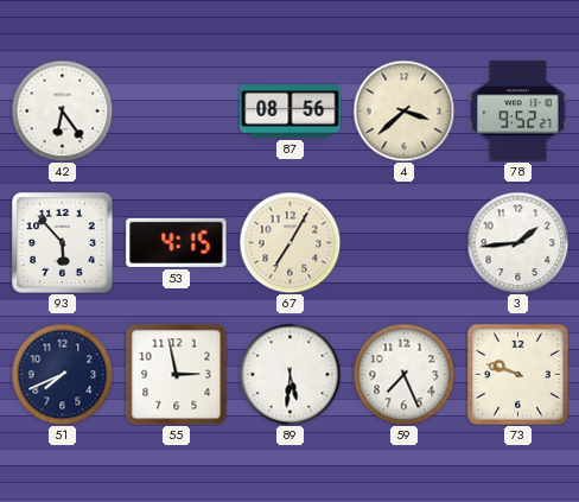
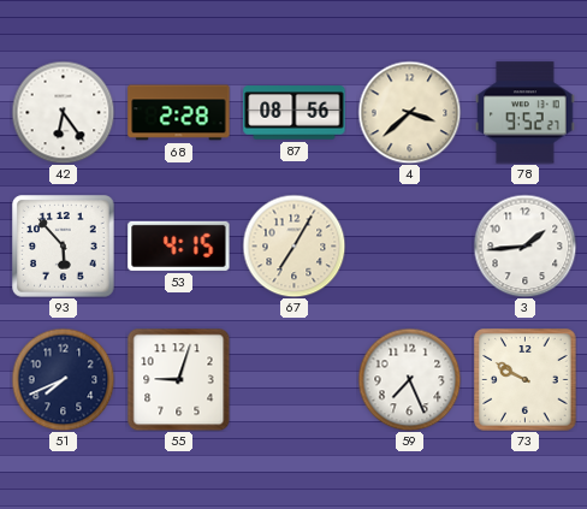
68: none -> 2:28
55: 2:58 -> 9:03
89: 5:31 -> none
73: 9:48 -> 9:50
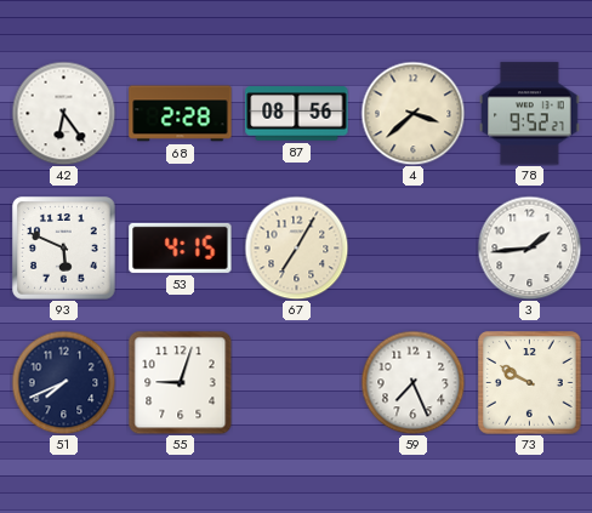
93: 5:53 -> 5:49
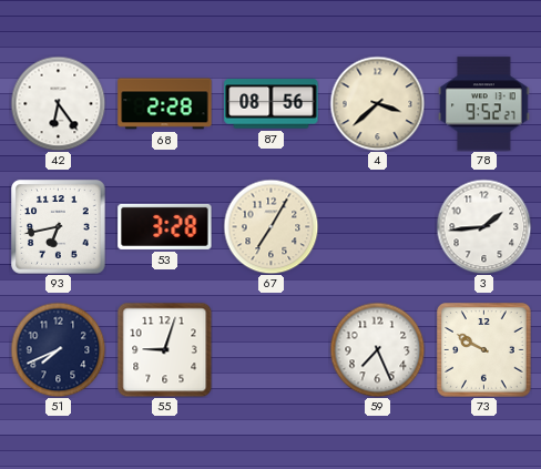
93: 5:49 -> 6:43
53: 4:15 -> 3:28
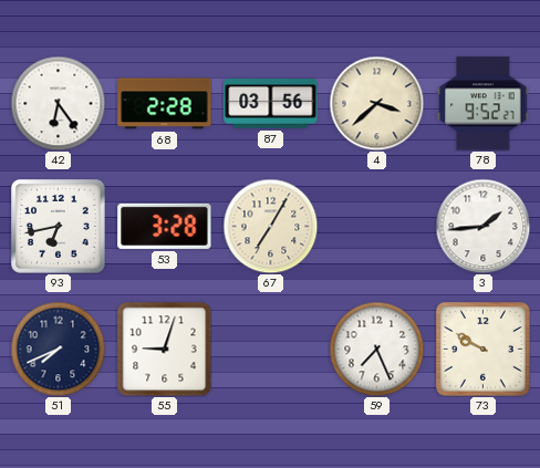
87: 08:56 -> 03:56
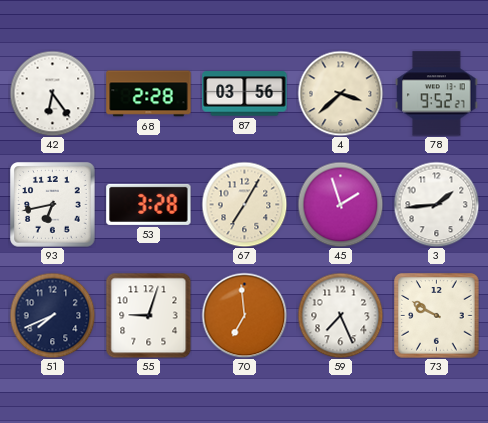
45: none -> 1:57
70: none -> 6:59
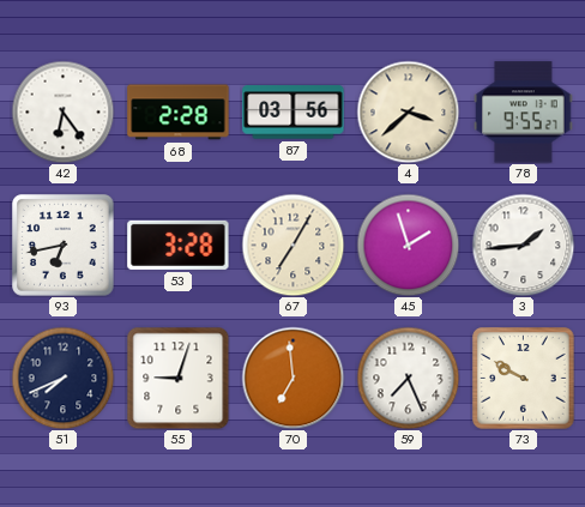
78: 9:52 -> 9:55
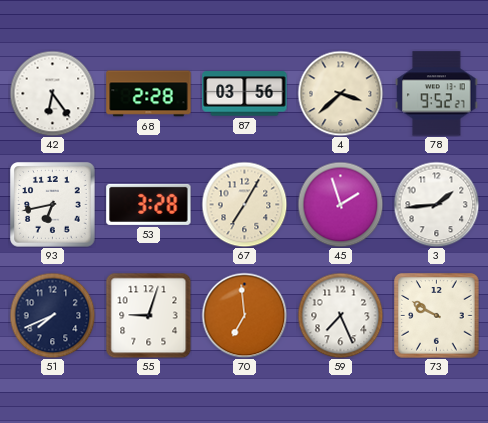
78: 9:55 -> 9:52
